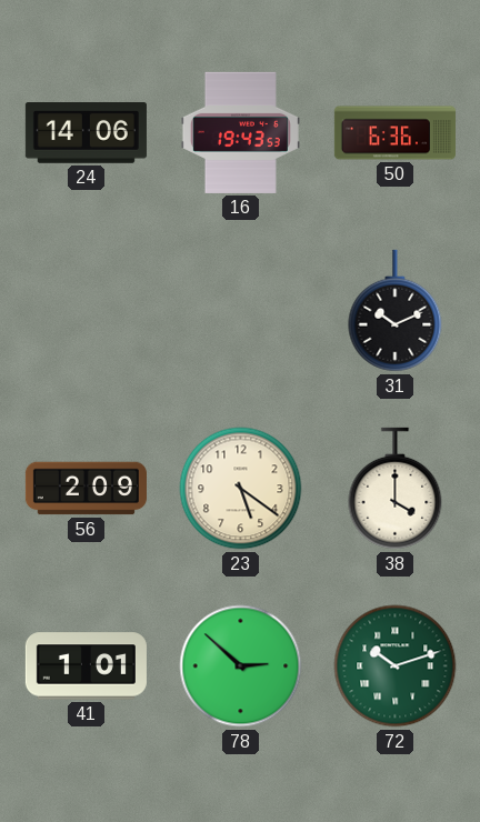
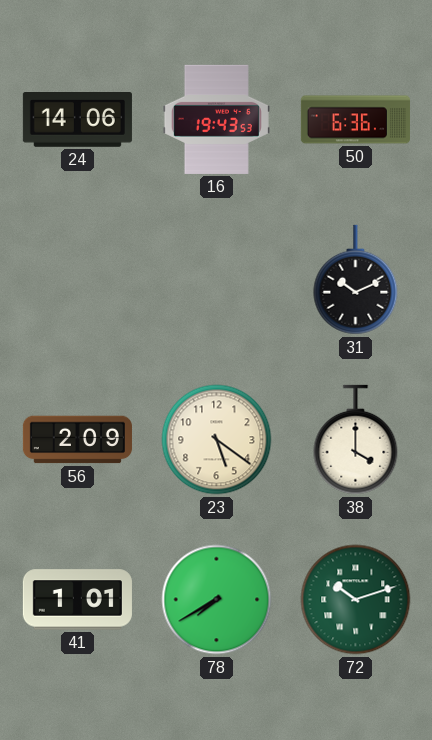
78: 2:52 -> 7:40
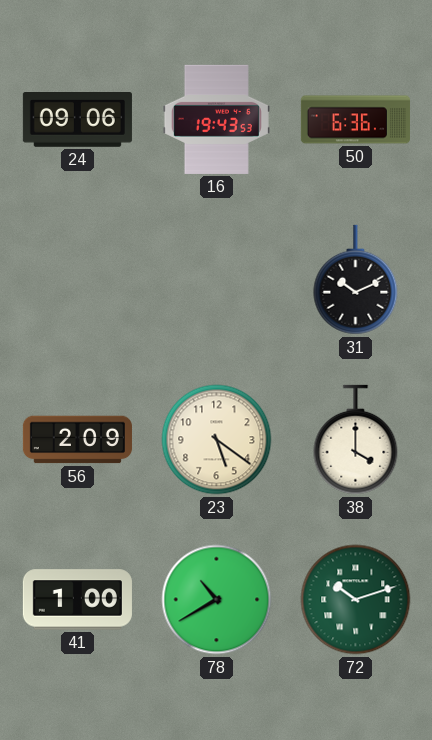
24: 14:06 -> 09:06
41: 1:01 -> 1:00
78: 7:40 -> 10:40
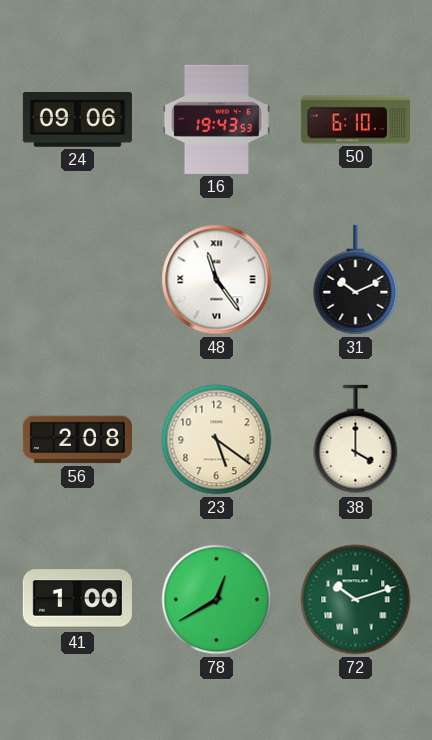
50: 6:36 -> 6:10
48: none -> 11:24
56: 2:09 -> 2:08
78: 10:40 -> 12:40
